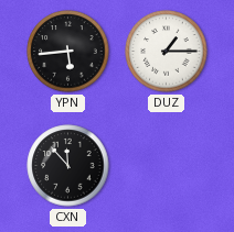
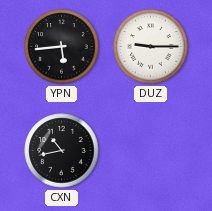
DUZ: 1:15 -> 9:15
CXN: 11:53 -> 10:43
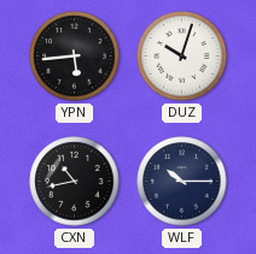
DUZ: 9:15 -> 10:03
WLF: none -> 10:15
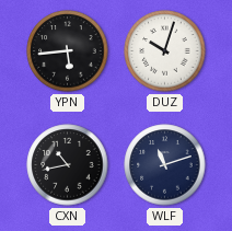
WLF: 10:15 -> 11:12
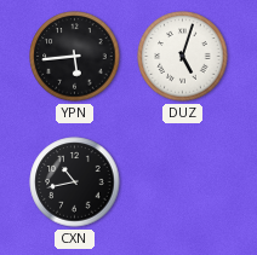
DUZ: 10:03 -> 5:03
WLF: 11:12 -> none
